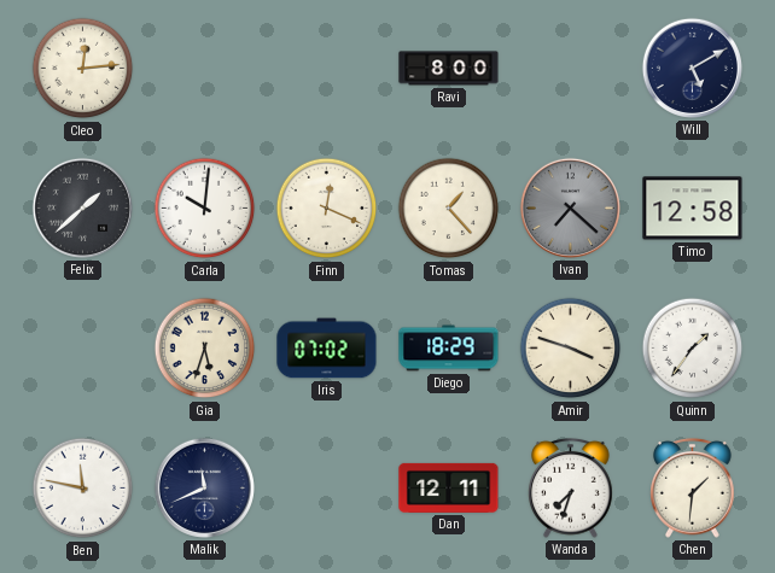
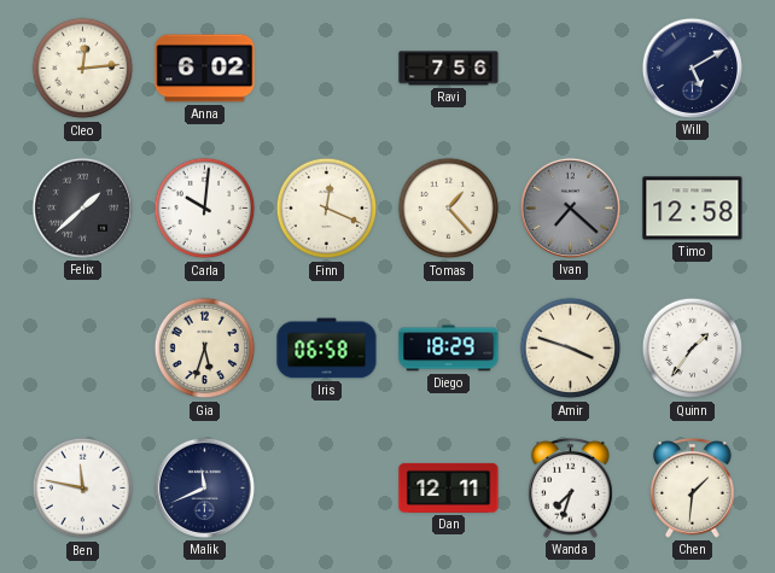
Anna: none -> 6:02
Ravi: 8:00 -> 7:56
Iris: 07:02 -> 06:58
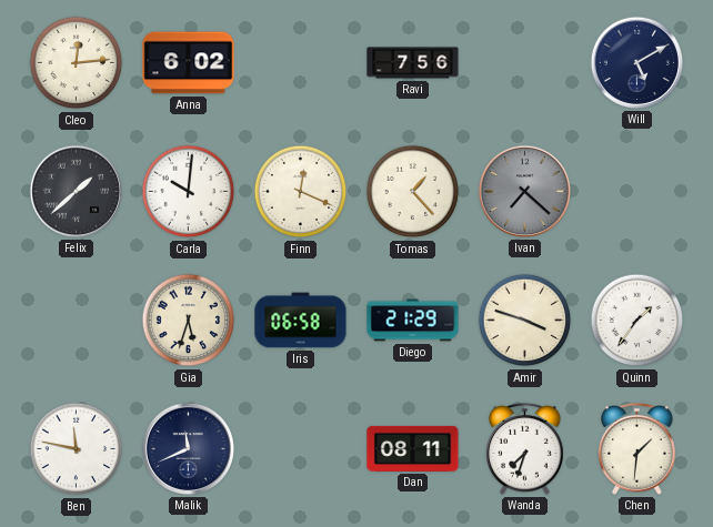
Timo: 12:58 -> none
Diego: 18:29 -> 21:29
Dan: 12:11 -> 08:11
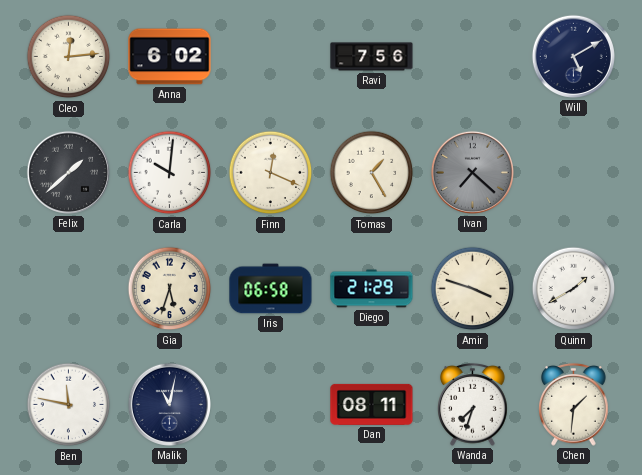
Tomas: 1:23 -> 1:25
Quinn: 1:36 -> 1:40
Malik: 11:41 -> 11:02
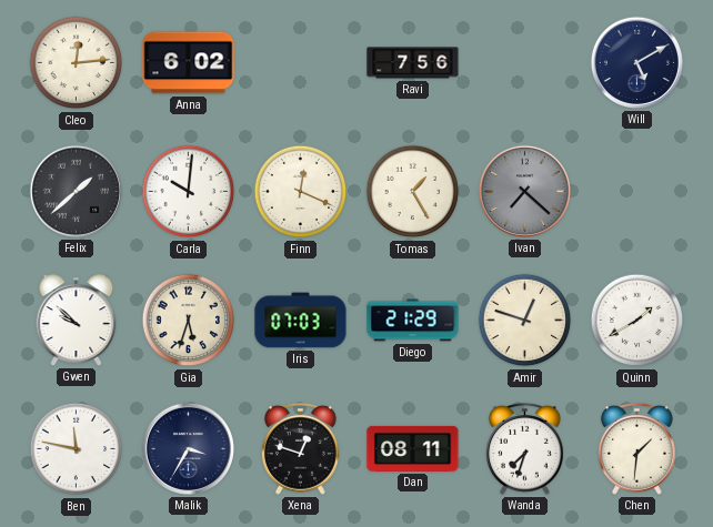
Gwen: none -> 9:52
Iris: 06:58 -> 07:03
Amir: 3:48 -> 12:48
Malik: 11:02 -> 3:35
Xena: none -> 12:48
